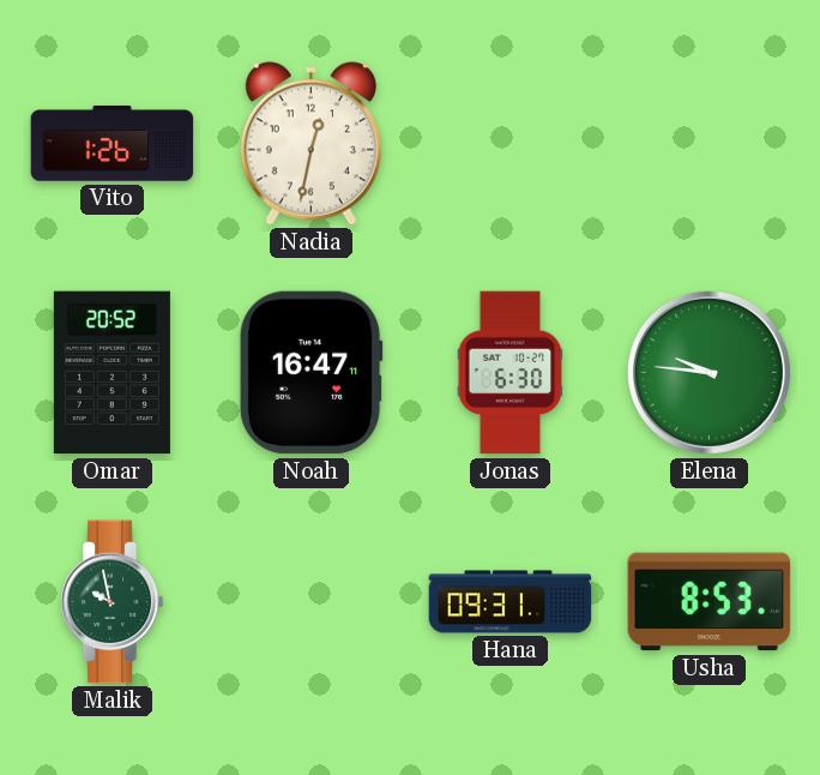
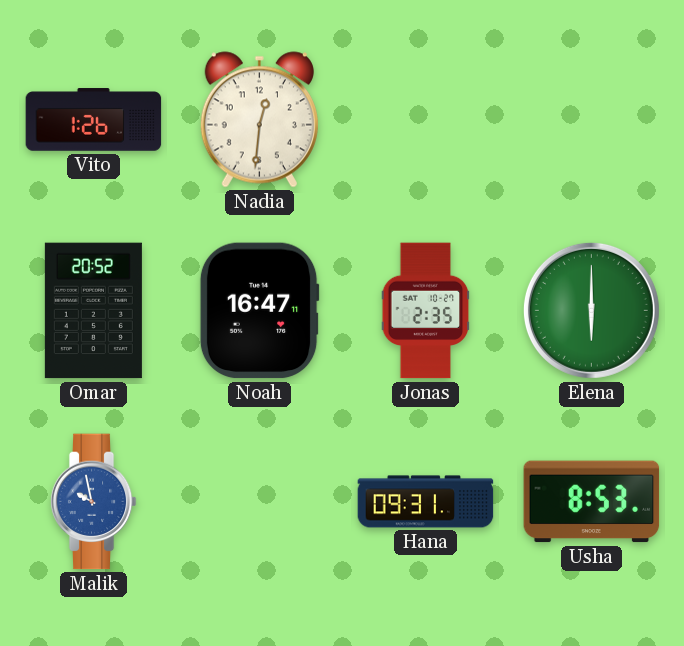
Nadia: 12:32 -> 12:31
Jonas: 6:30 -> 2:35
Elena: 9:46 -> 6:00
Malik dial: green -> blue
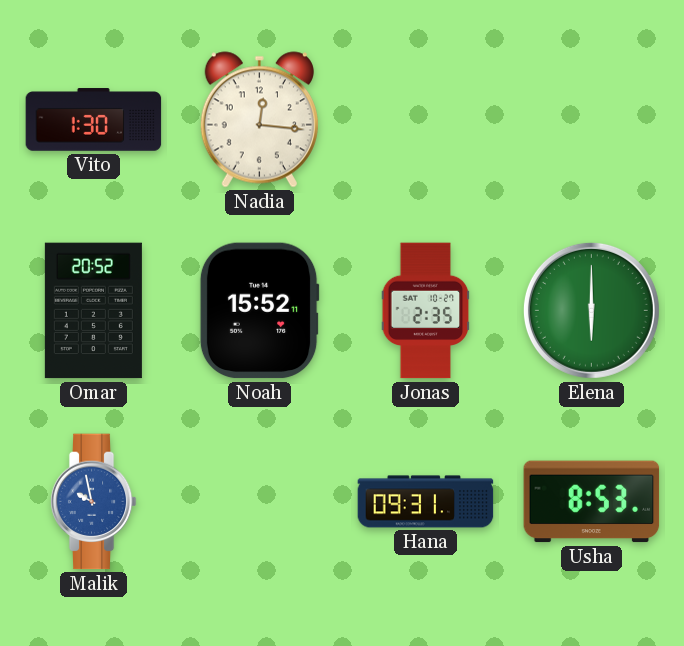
Vito: 1:26 -> 1:30
Nadia: 12:31 -> 12:16
Noah: 16:47 -> 15:52
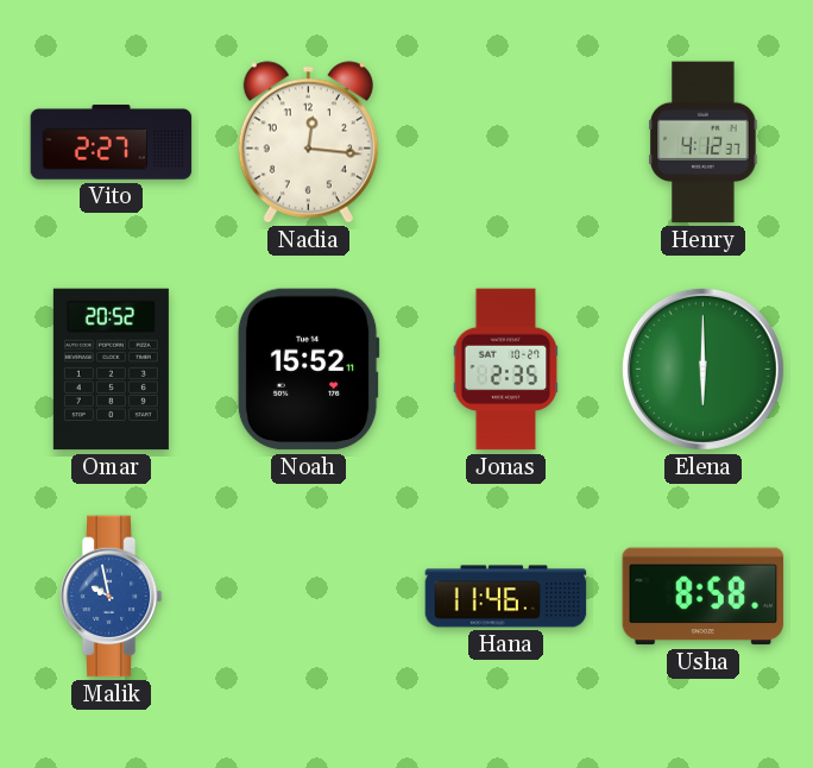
Vito: 1:30 -> 2:27
Henry: none -> 4:12
Hana: 09:31 -> 11:46
Usha: 8:53 -> 8:58
